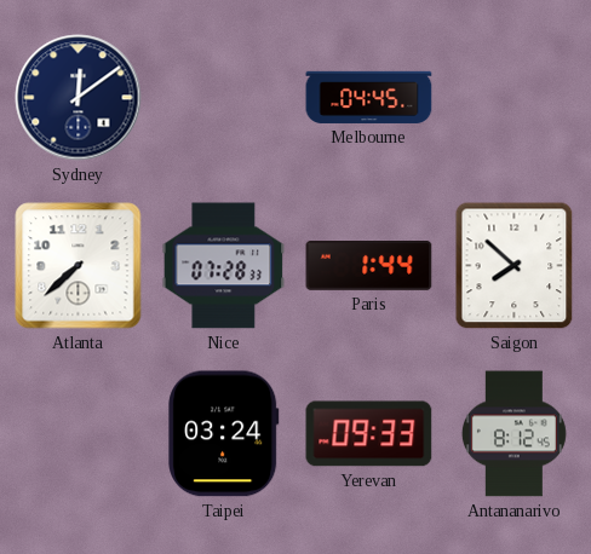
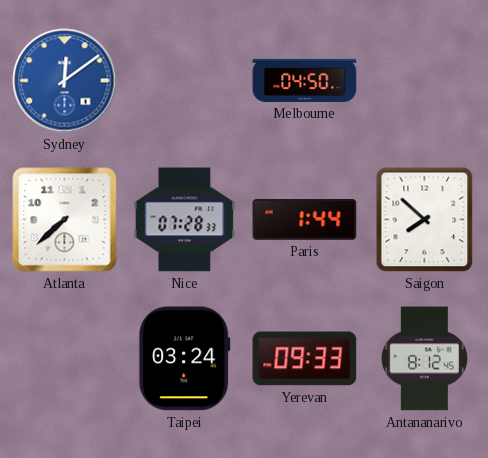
Sydney dial: navy -> blue
Melbourne: 04:45 -> 04:50
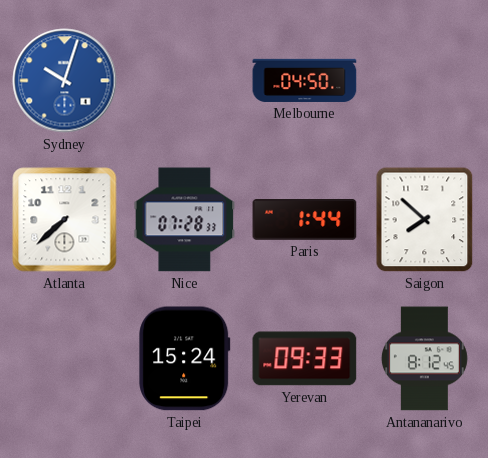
Sydney: 12:09 -> 10:03
Taipei: 03:24 -> 15:24
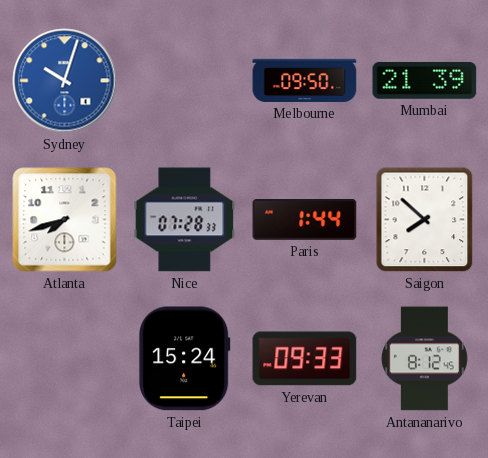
Melbourne: 04:50 -> 09:50
Mumbai: none -> 21:39
Atlanta: 7:38 -> 7:42
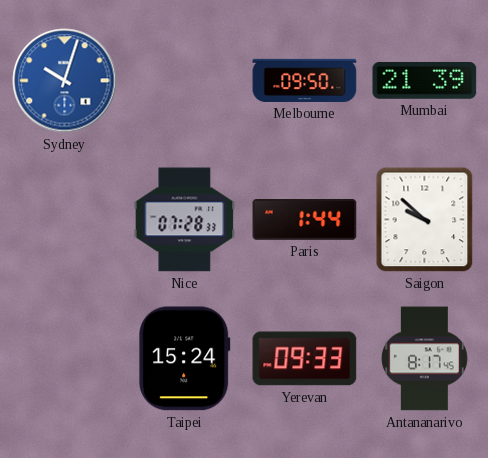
Atlanta: 7:42 -> none
Saigon: 7:52 -> 9:52
Antananarivo: 8:12 -> 8:17
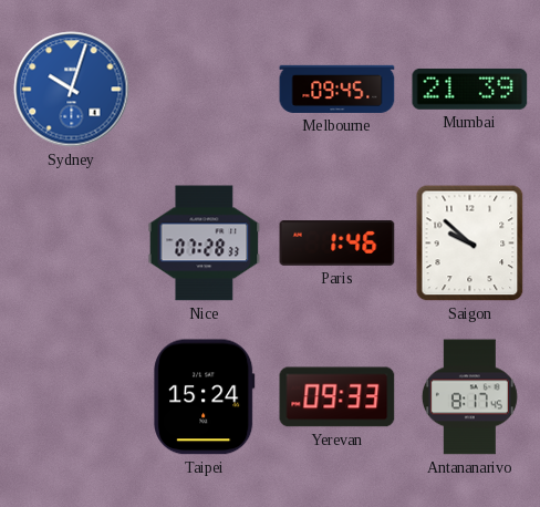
Melbourne: 09:50 -> 09:45
Paris: 1:44 -> 1:46
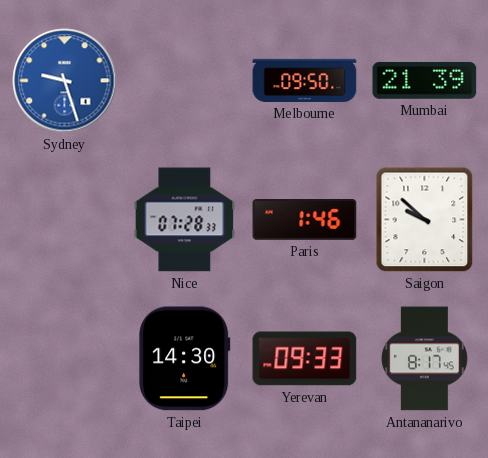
Sydney: 10:03 -> 9:27
Melbourne: 09:45 -> 09:50
Taipei: 15:24 -> 14:30
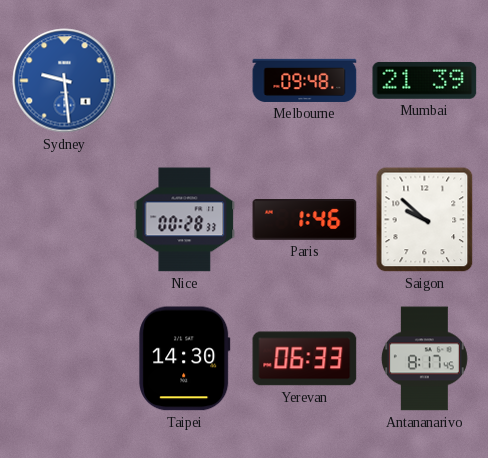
Sydney: 9:27 -> 9:29
Melbourne: 09:50 -> 09:48
Nice: 07:28 -> 00:28
Yerevan: 09:33 -> 06:33
